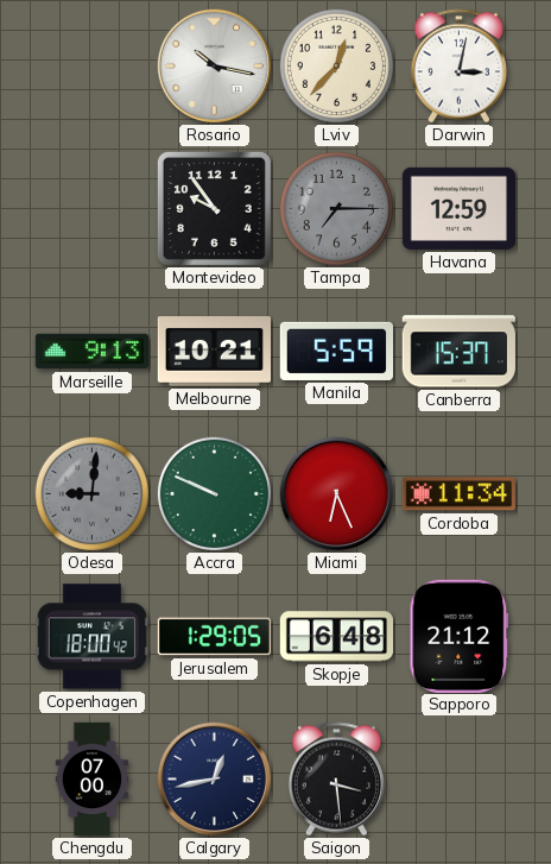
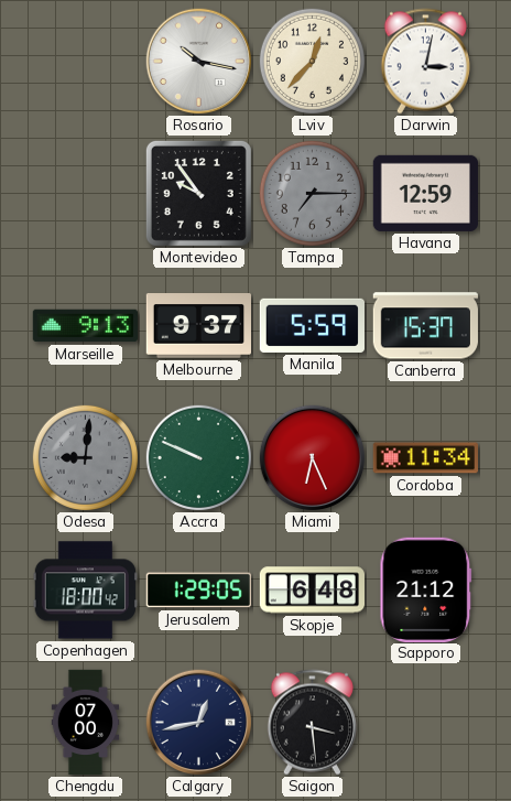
Melbourne: 10:21 -> 9:37
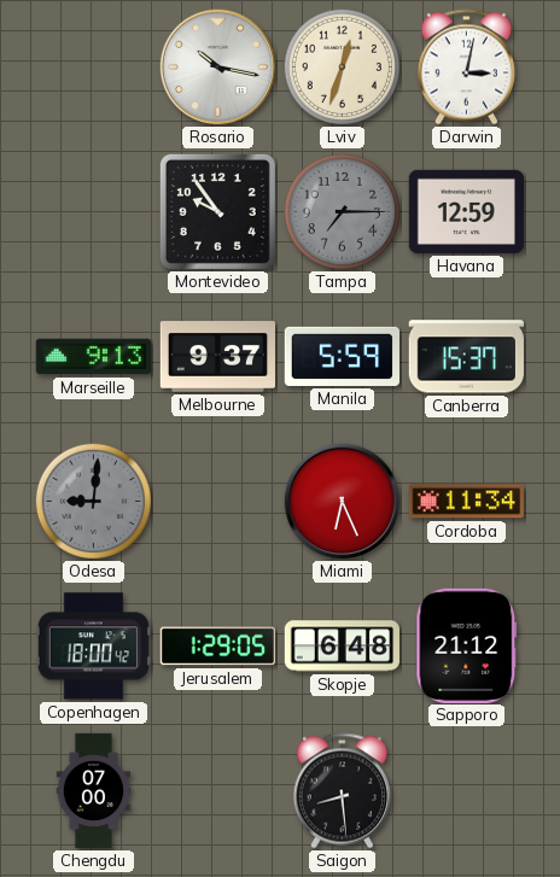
Lviv: 12:37 -> 12:33
Accra: 9:49 -> none
Calgary: 12:43 -> none
Saigon: 3:29 -> 8:29
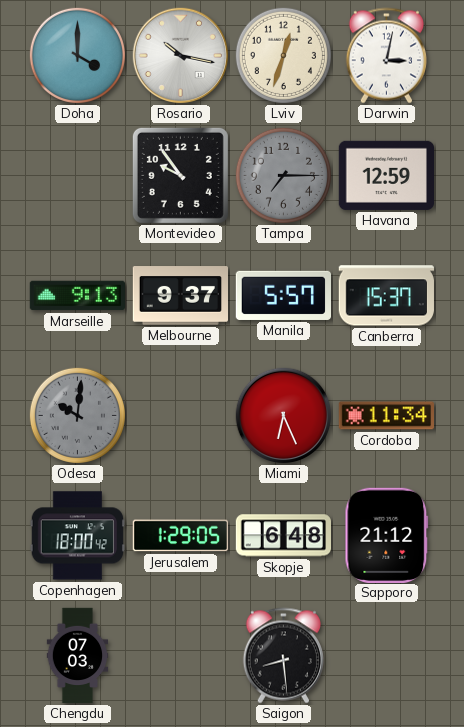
Doha: none -> 4:00
Manila: 5:59 -> 5:57
Odesa: 9:01 -> 10:01
Chengdu: 07:00 -> 07:03
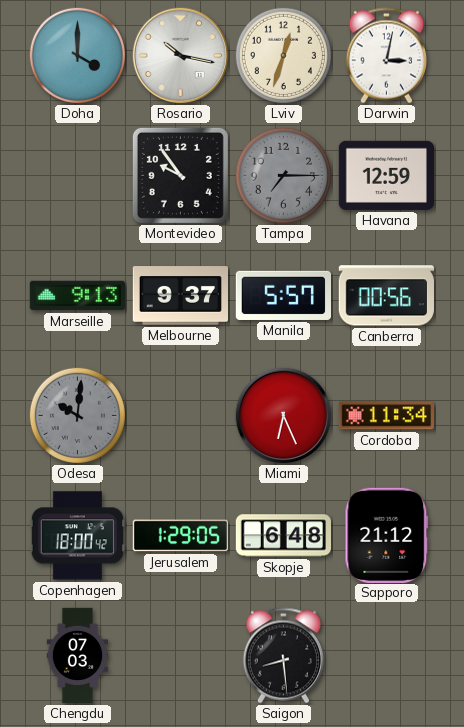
Canberra: 15:37 -> 00:56
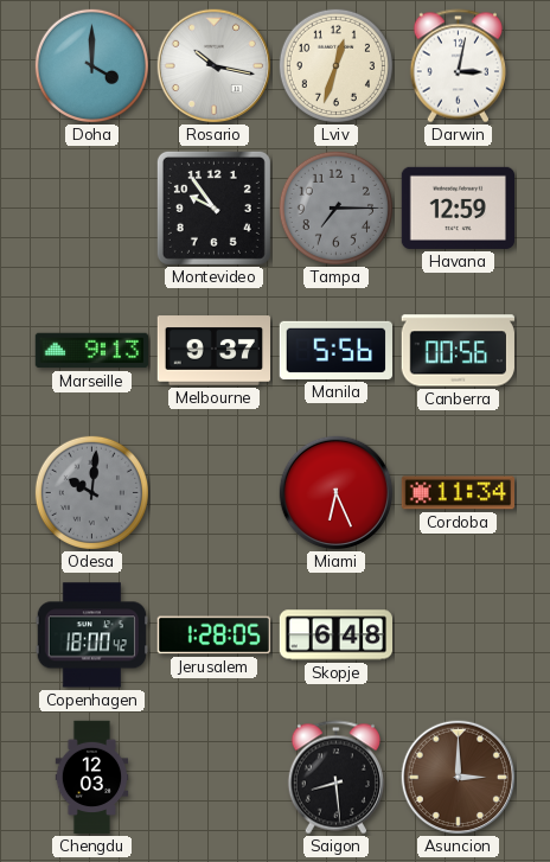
Manila: 5:57 -> 5:56
Jerusalem: 1:29 -> 1:28
Sapporo: 21:12 -> none
Chengdu: 07:03 -> 12:03
Asuncion: none -> 3:00
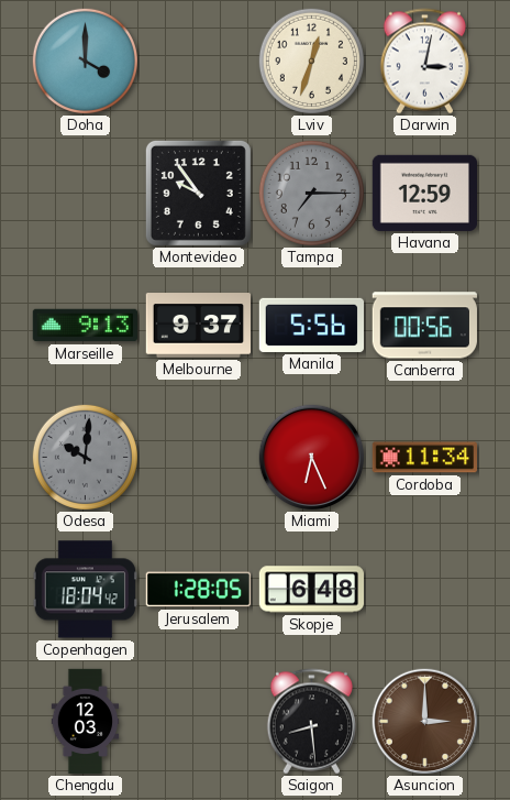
Rosario: 10:17 -> none
Copenhagen: 18:00 -> 18:04
